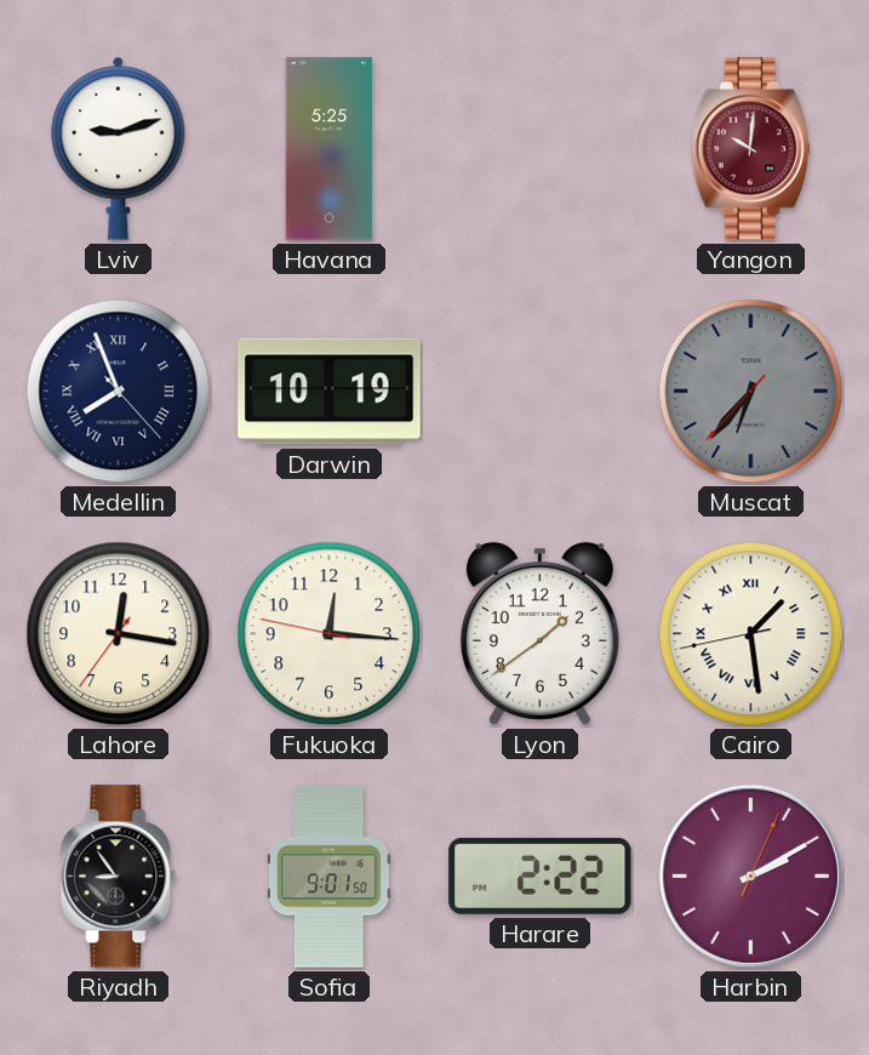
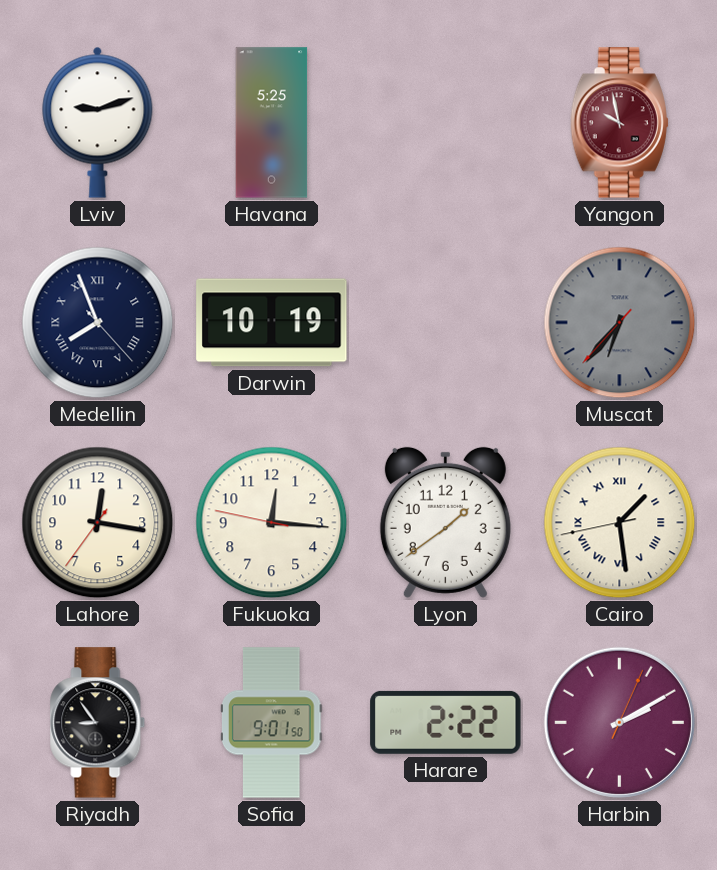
Yangon: 10:01 -> 9:58
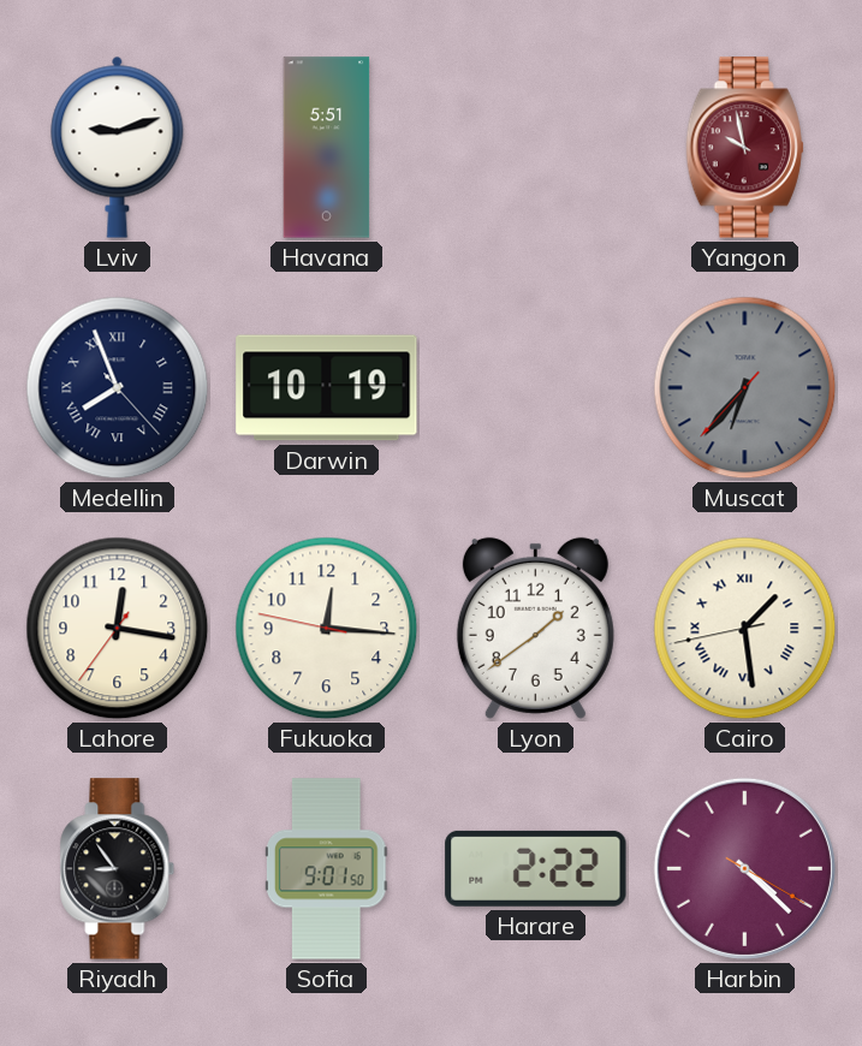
Havana: 5:25 -> 5:51
Harbin: 2:10 -> 4:22
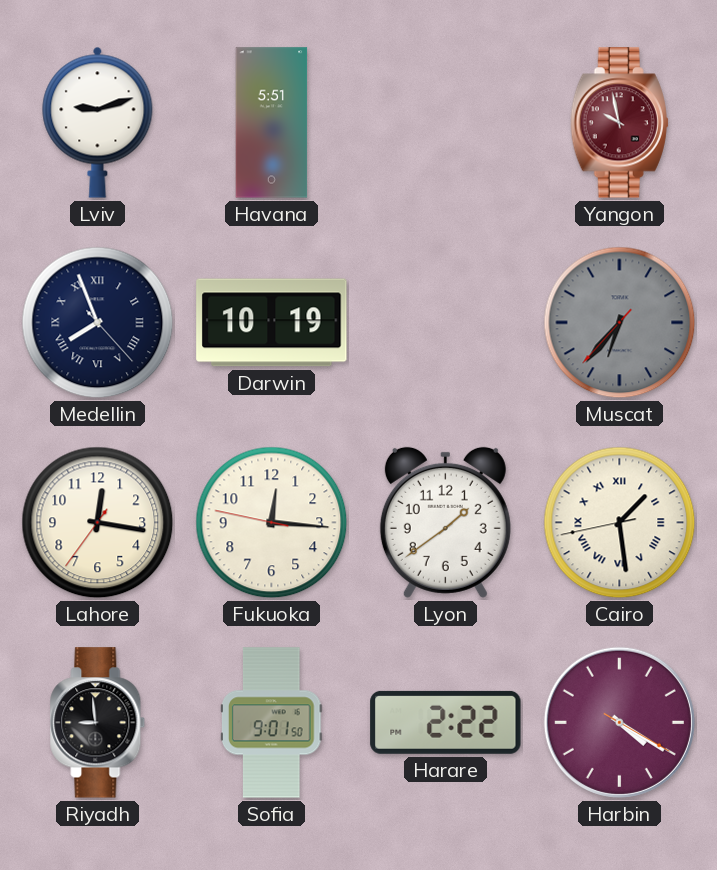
Riyadh: 8:54 -> 8:59
Harbin: 4:22 -> 4:20
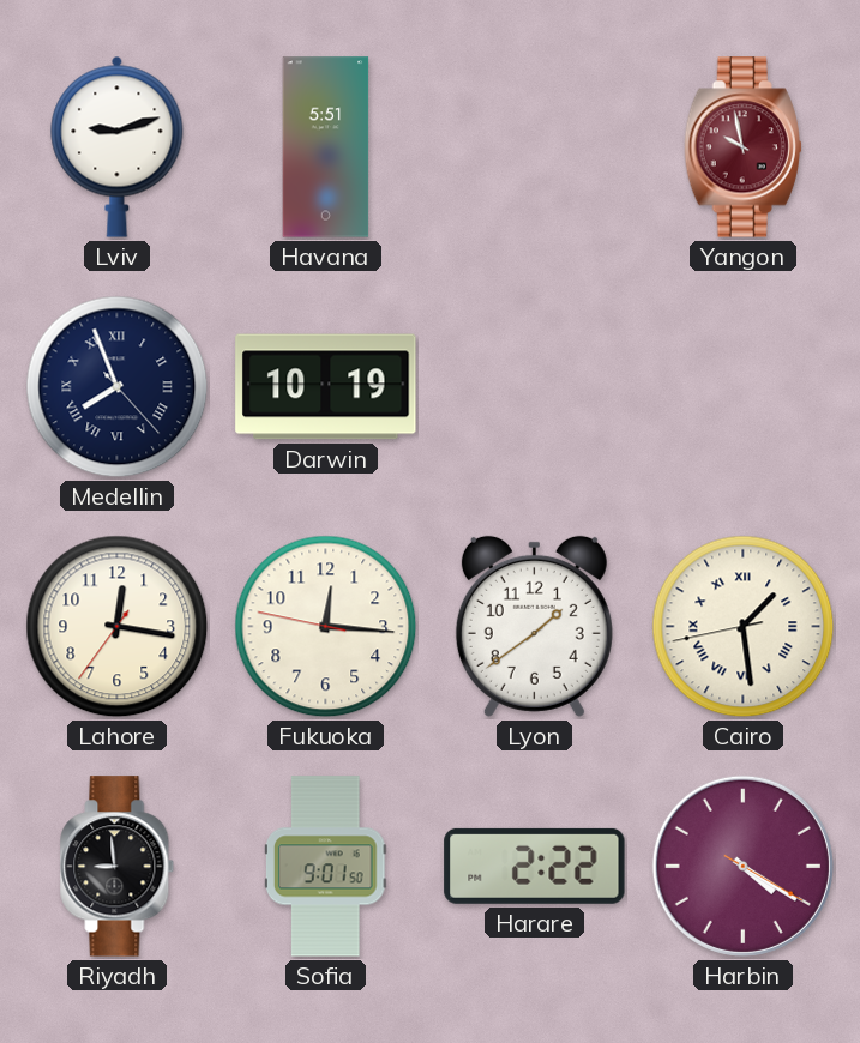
Muscat: 6:36 -> none
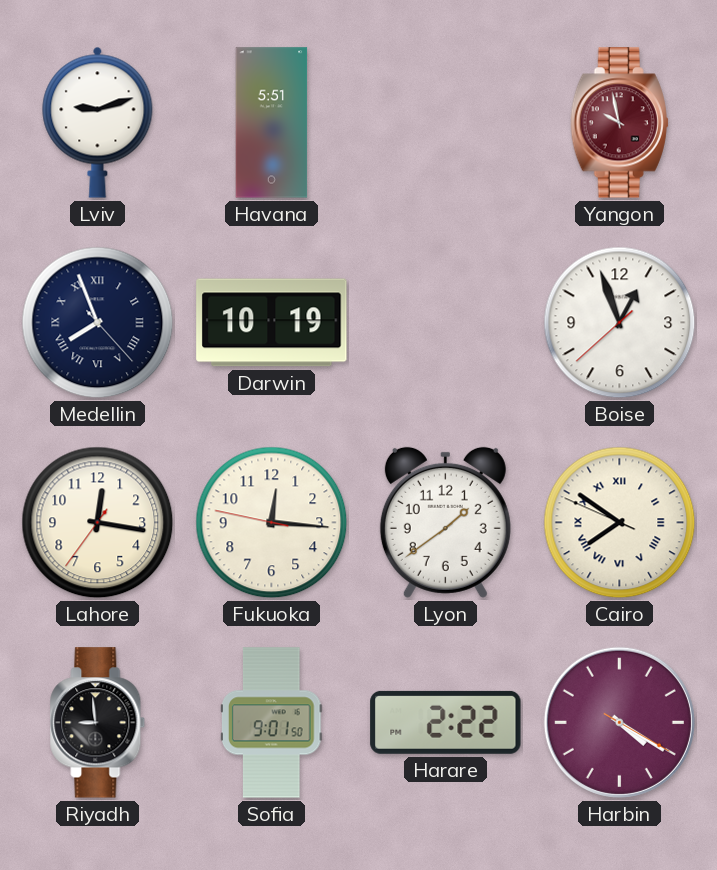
Boise: none -> 12:56
Cairo: 1:28 -> 7:50
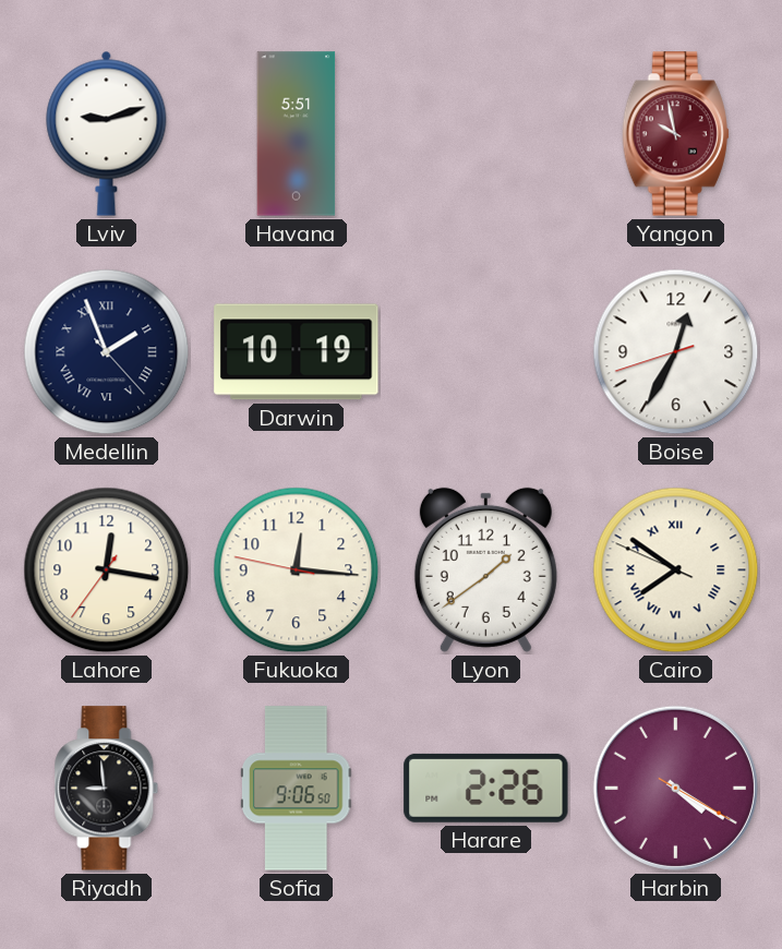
Medellin: 7:56 -> 1:56
Boise: 12:56 -> 12:34
Sofia: 9:01 -> 9:06
Harare: 2:22 -> 2:26
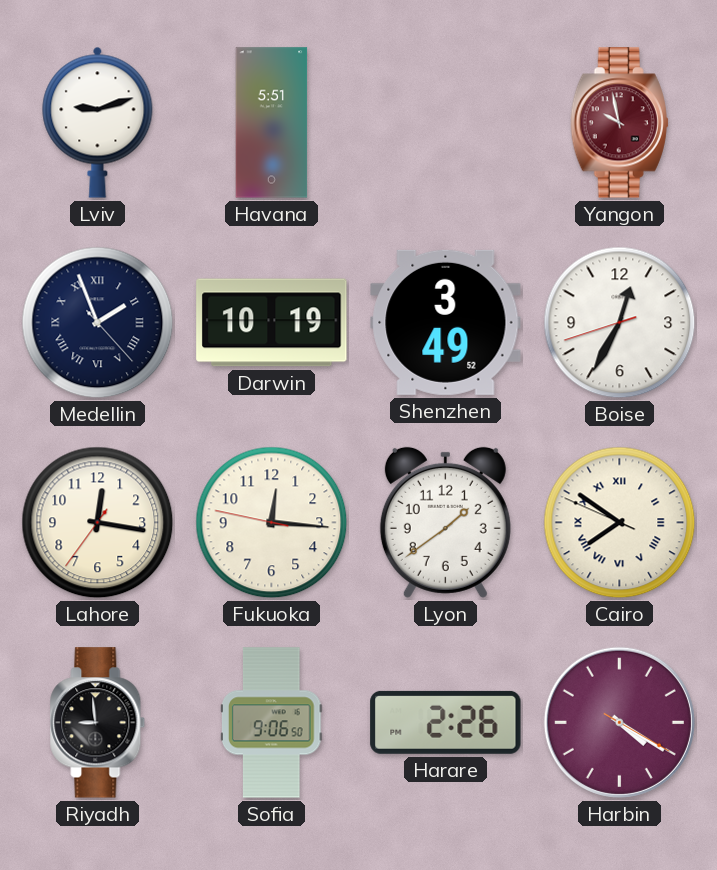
Shenzhen: none -> 3:49
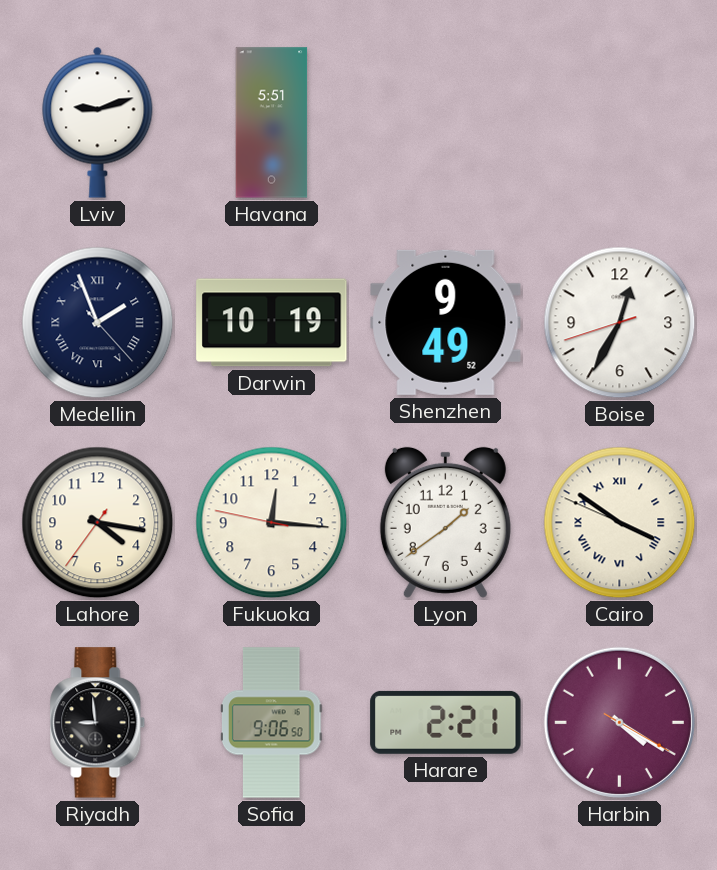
Yangon: 9:58 -> none
Shenzhen: 3:49 -> 9:49
Lahore: 12:16 -> 4:16
Cairo: 7:50 -> 3:50
Harare: 2:26 -> 2:21
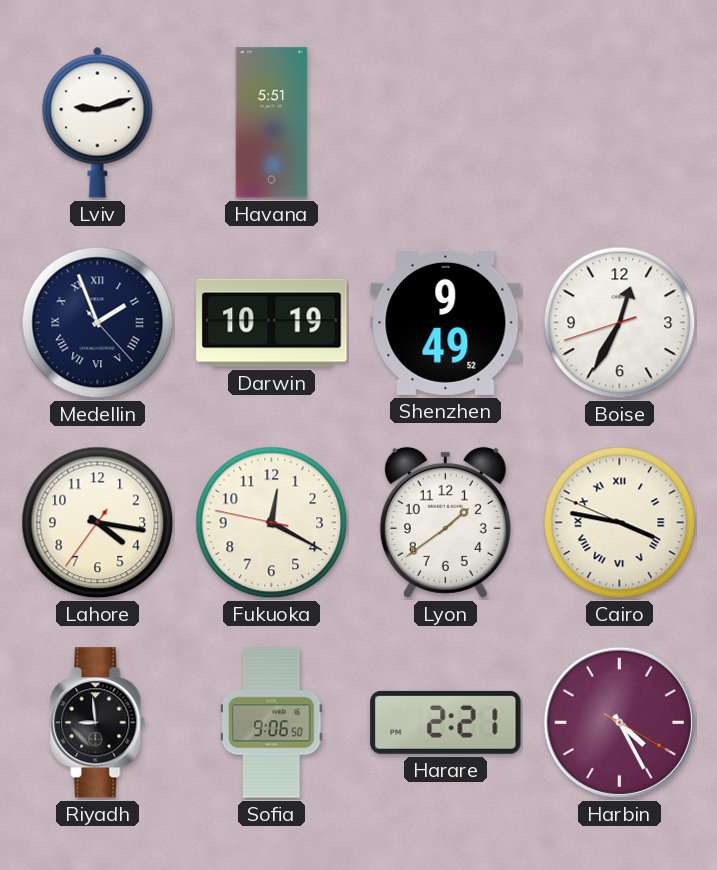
Fukuoka: 12:15 -> 12:19
Cairo: 3:50 -> 3:46
Harbin: 4:20 -> 4:25
